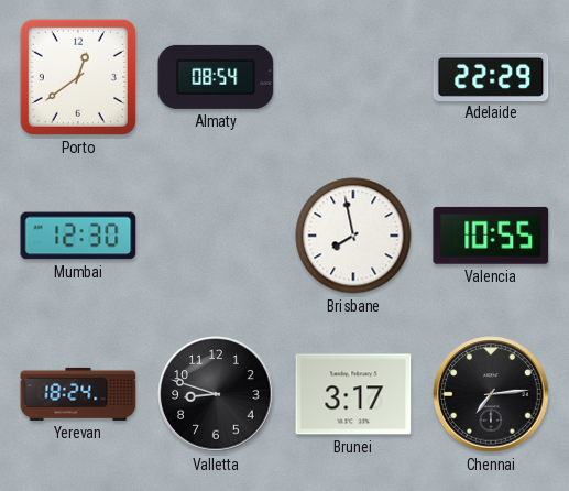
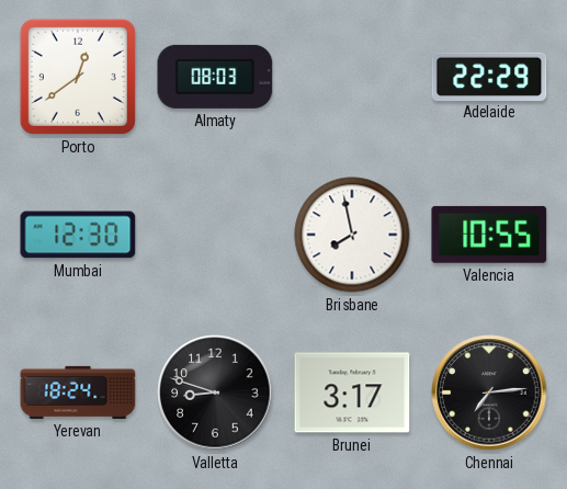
Almaty: 08:54 -> 08:03
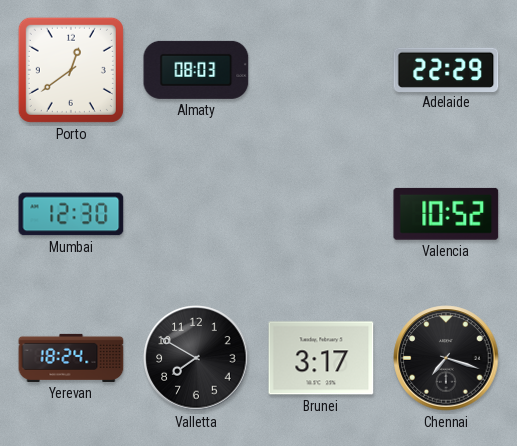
Brisbane: 7:58 -> none
Valencia: 10:55 -> 10:52
Valletta: 8:48 -> 7:50
Chennai: 7:14 -> 7:18
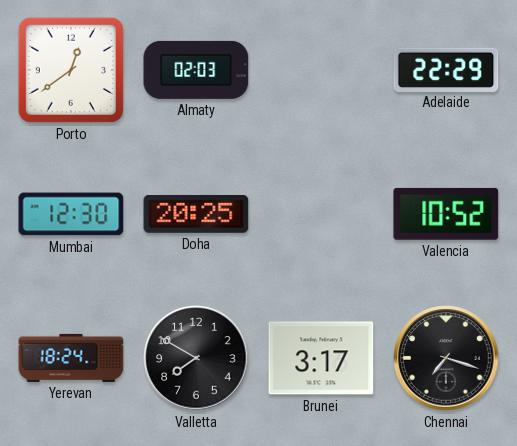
Almaty: 08:03 -> 02:03
Doha: none -> 20:25
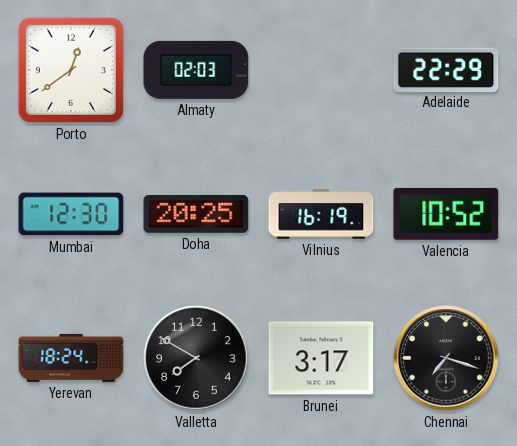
Vilnius: none -> 16:19
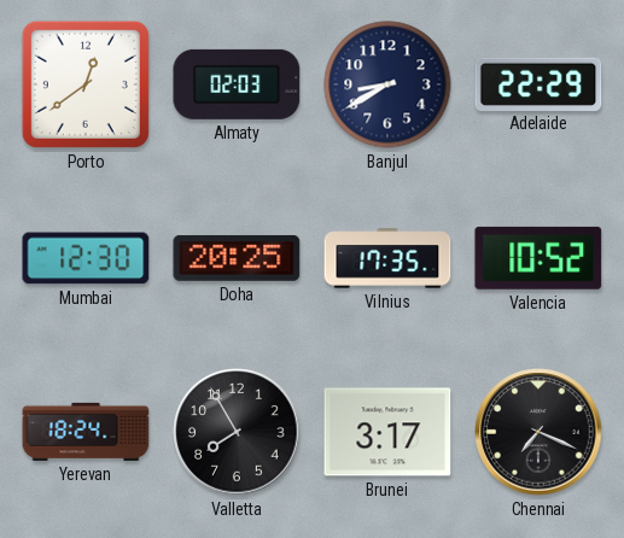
Banjul: none -> 8:40
Vilnius: 16:19 -> 17:35
Valletta: 7:50 -> 7:55
Chennai: 7:18 -> 7:19
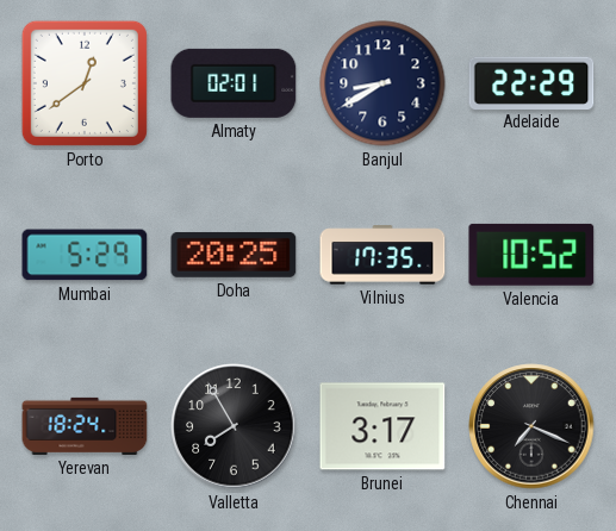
Almaty: 02:03 -> 02:01
Mumbai: 12:30 -> 5:29
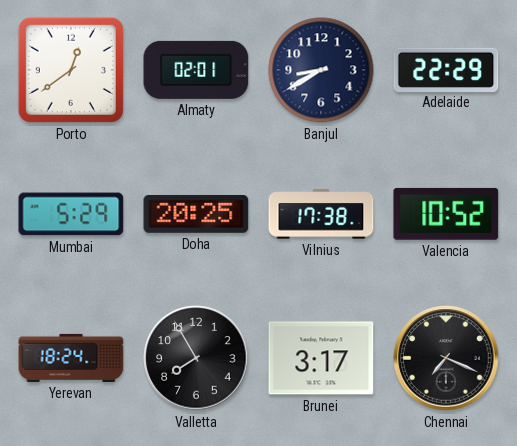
Vilnius: 17:35 -> 17:38
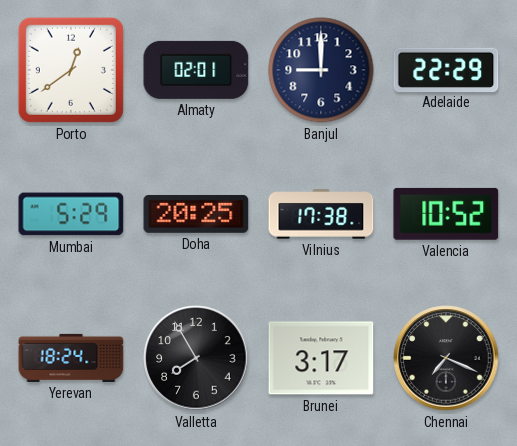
Banjul: 8:40 -> 9:00
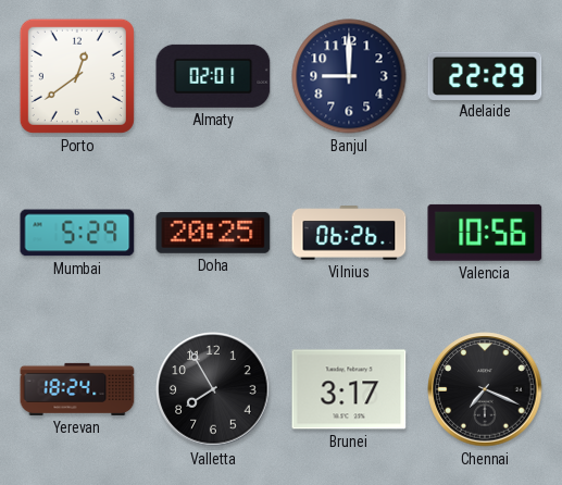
Vilnius: 17:38 -> 06:26
Valencia: 10:52 -> 10:56
